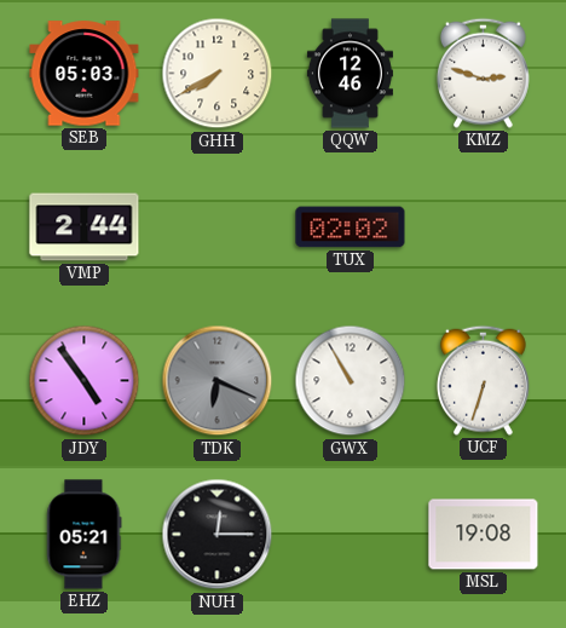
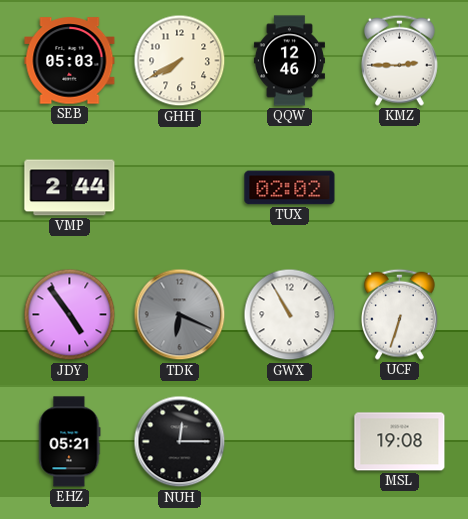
KMZ: 2:48 -> 2:45
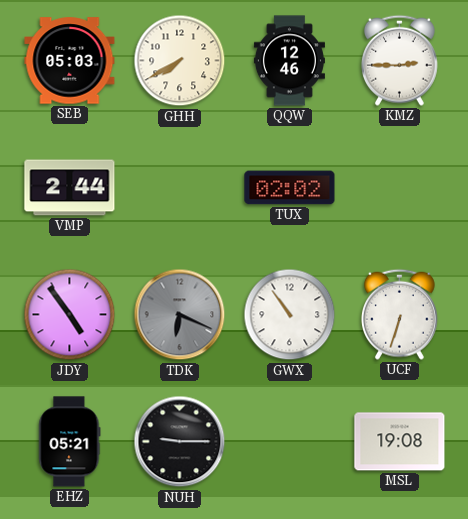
GWX: 10:55 -> 10:54
NUH: 12:15 -> 9:15
